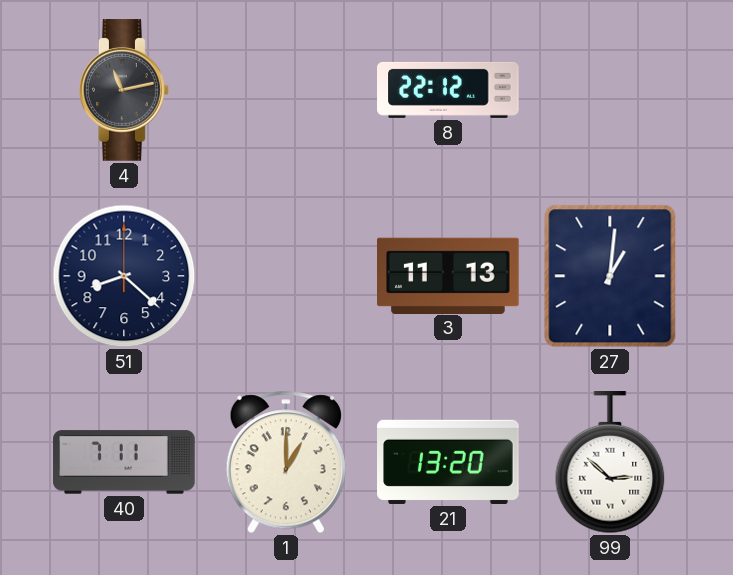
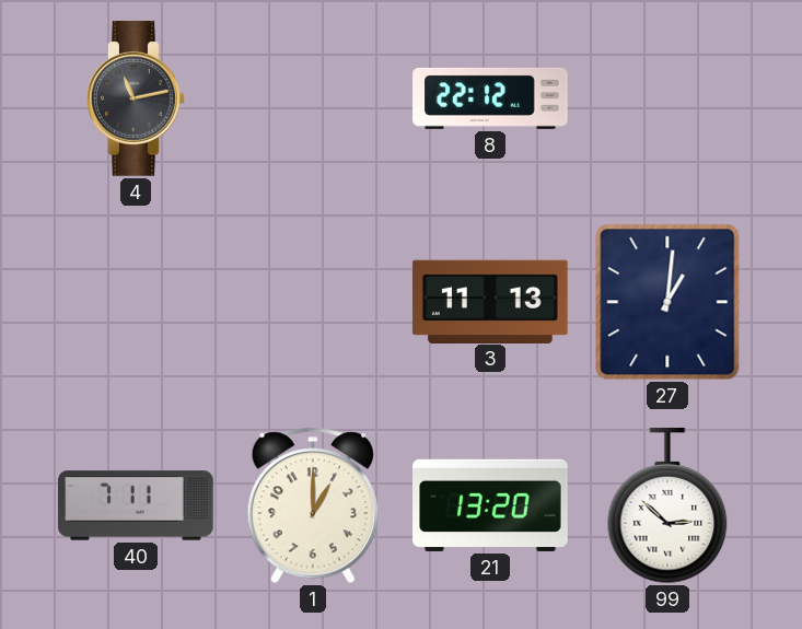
51: 8:22 -> none
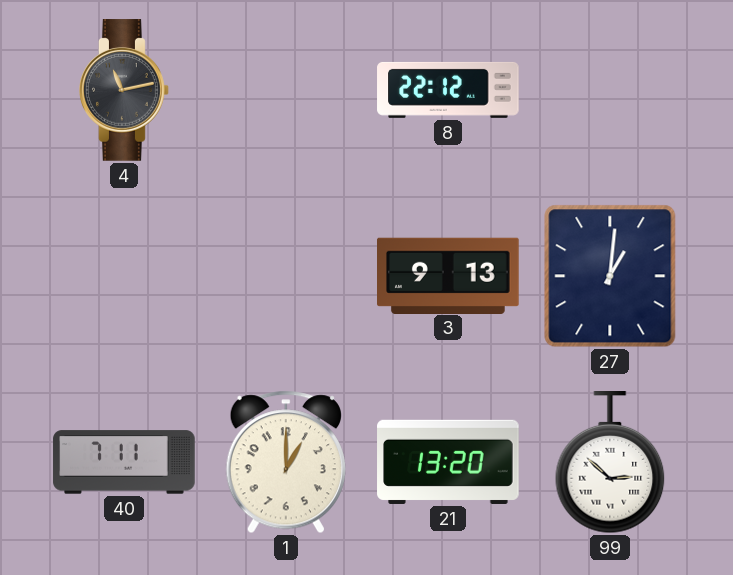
3: 11:13 -> 9:13
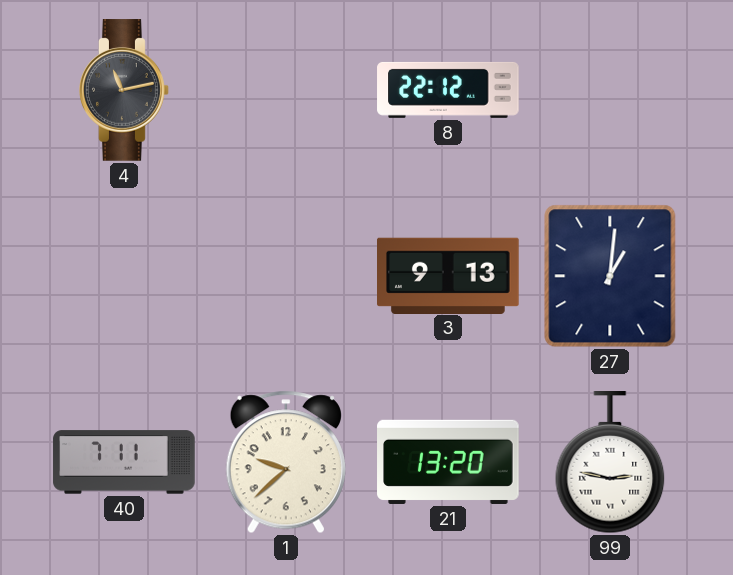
1: 1:00 -> 9:38
99: 2:52 -> 2:47
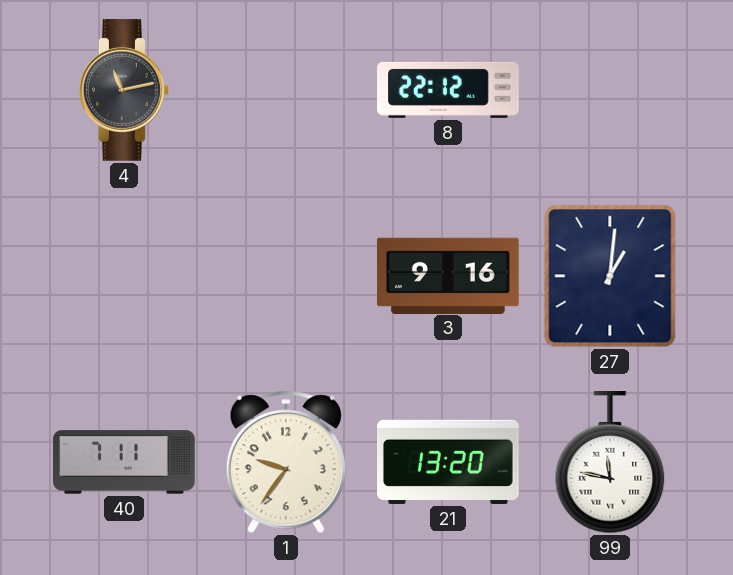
3: 9:13 -> 9:16
1: 9:38 -> 9:36
99: 2:47 -> 11:47
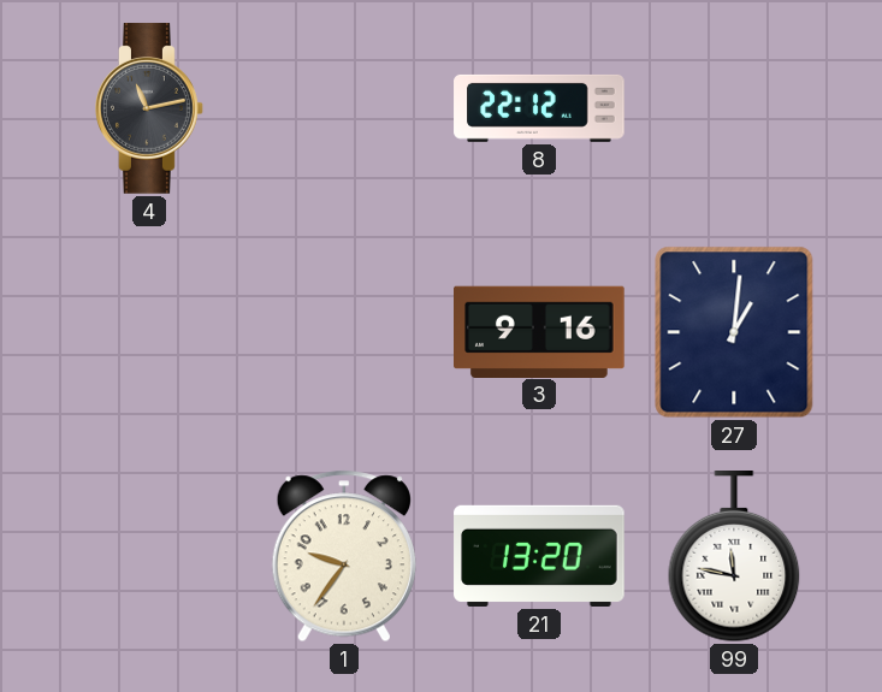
40: 7:11 -> none
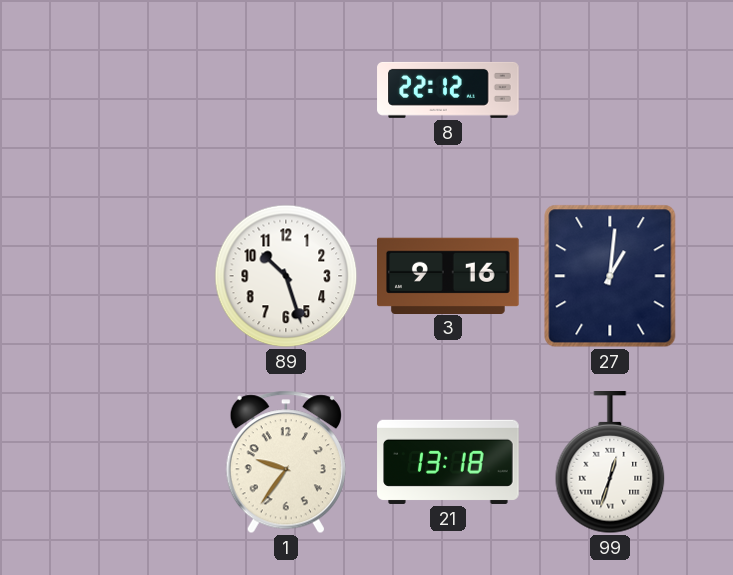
4: 11:13 -> none
89: none -> 10:27
21: 13:20 -> 13:18
99: 11:47 -> 12:33
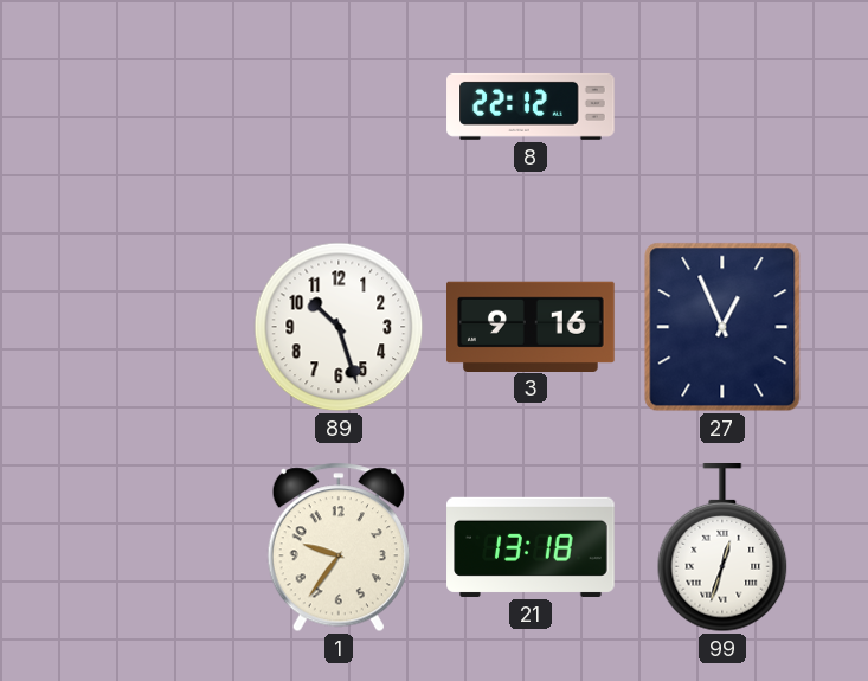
27: 1:01 -> 12:56
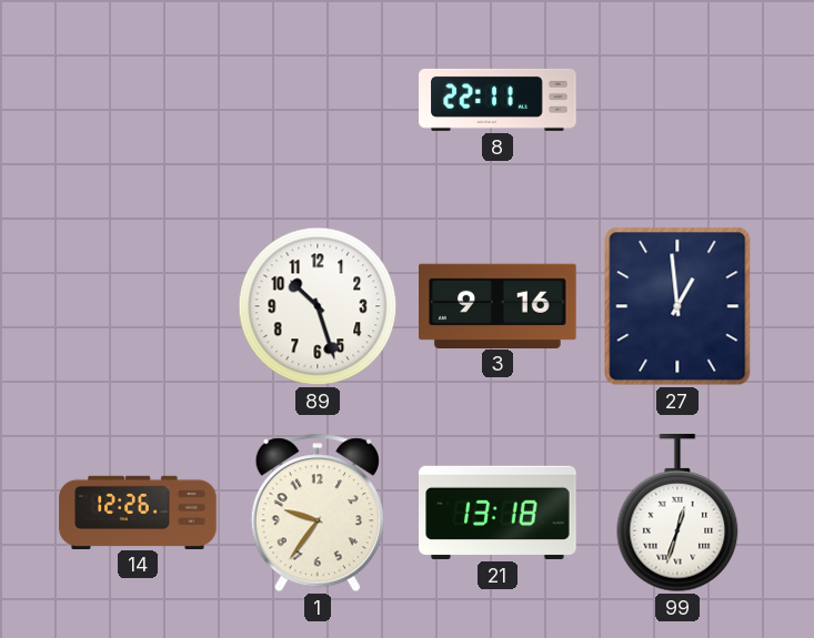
8: 22:12 -> 22:11
27: 12:56 -> 12:59
14: none -> 12:26
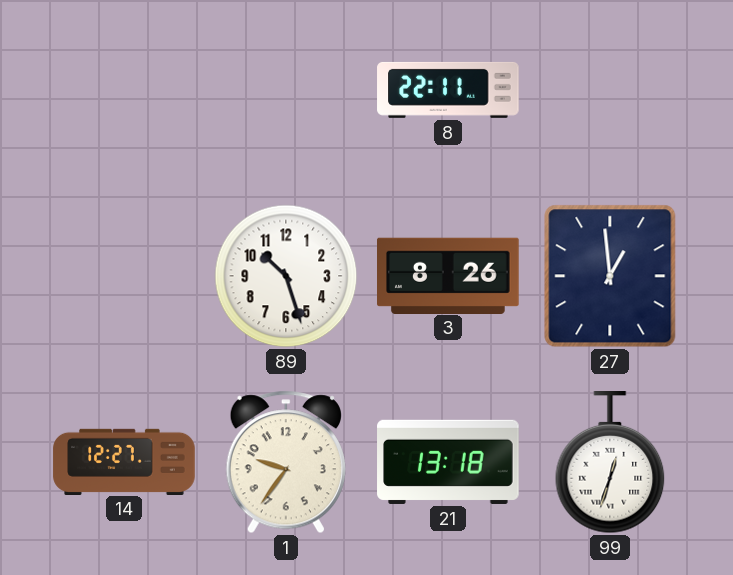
3: 9:16 -> 8:26
14: 12:26 -> 12:27
